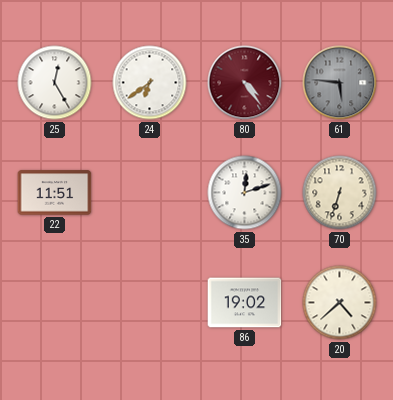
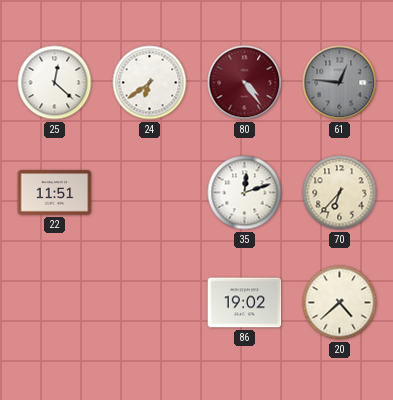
25: 12:25 -> 12:22
61: 5:46 -> 12:46
70: 6:33 -> 6:37
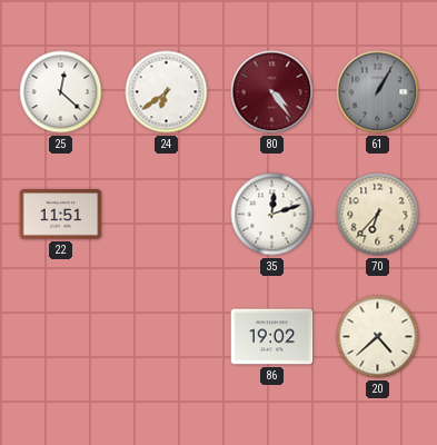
61: 12:46 -> 1:05
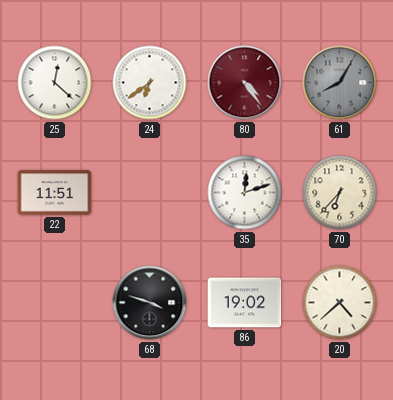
61: 1:05 -> 8:05
68: none -> 3:48
